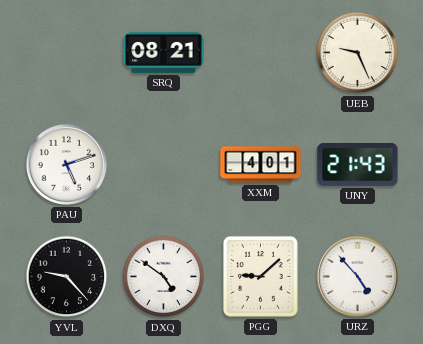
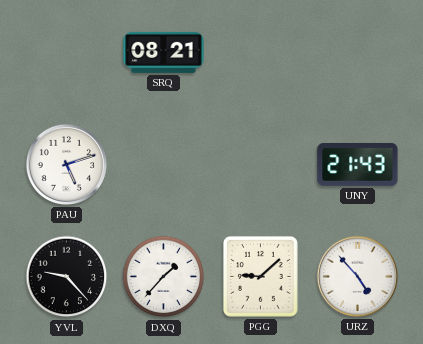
UEB: 9:26 -> none
XXM: 4:01 -> none
DXQ: 4:51 -> 1:37
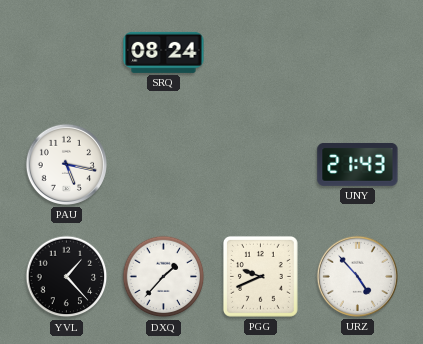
SRQ: 08:21 -> 08:24
PAU: 5:12 -> 5:17
YVL: 9:23 -> 1:23
PGG: 9:08 -> 9:41
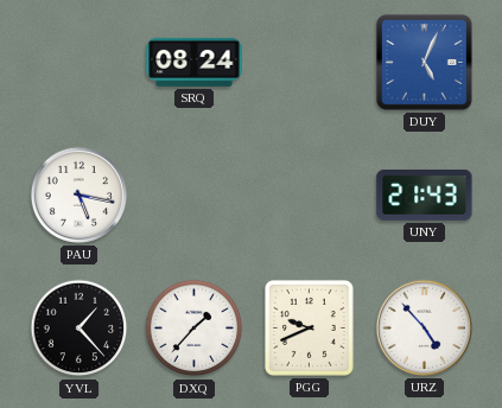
DUY: none -> 5:04
